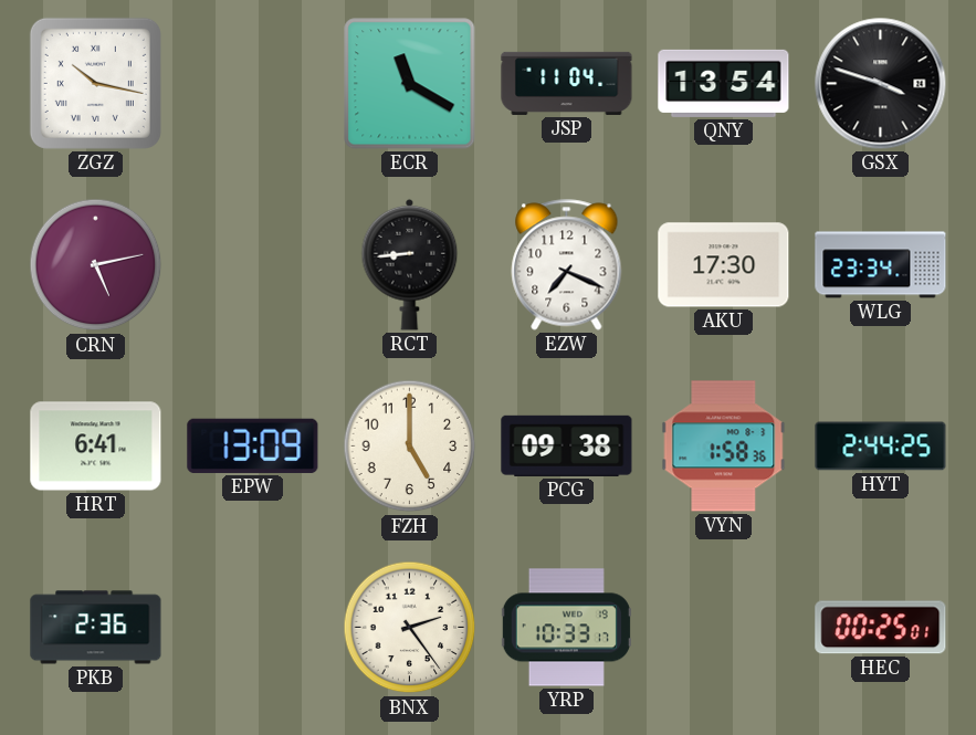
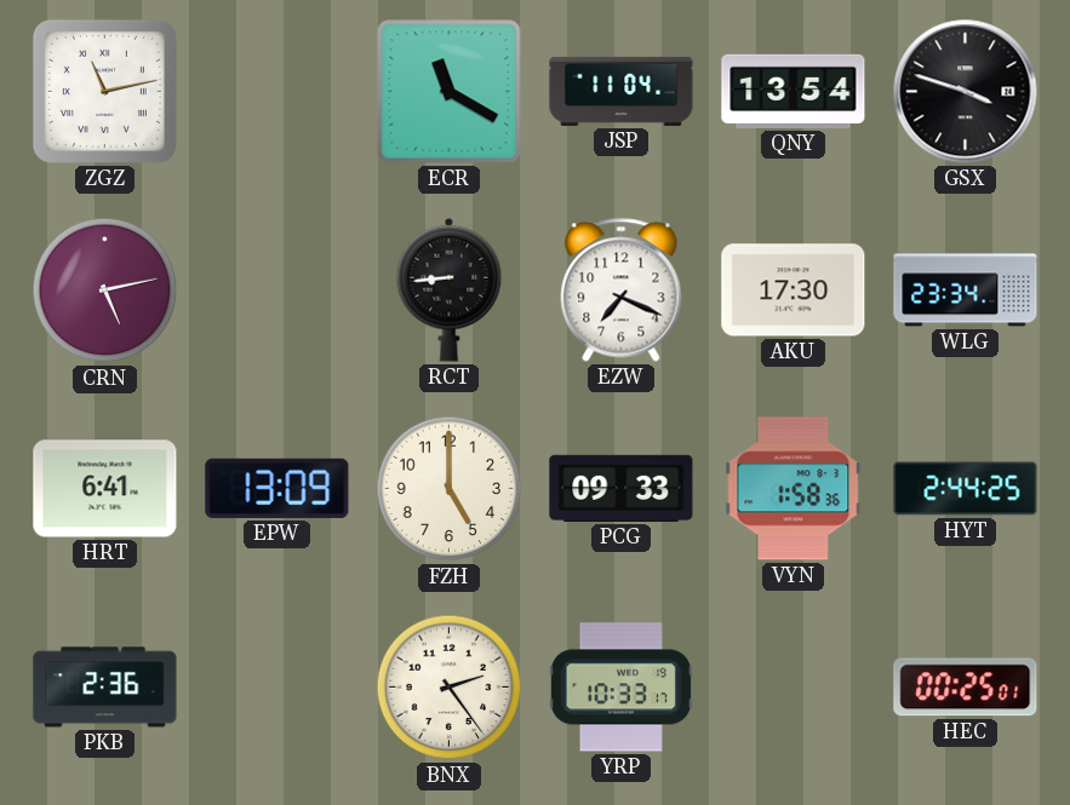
ZGZ: 10:17 -> 11:13
PCG: 09:38 -> 09:33
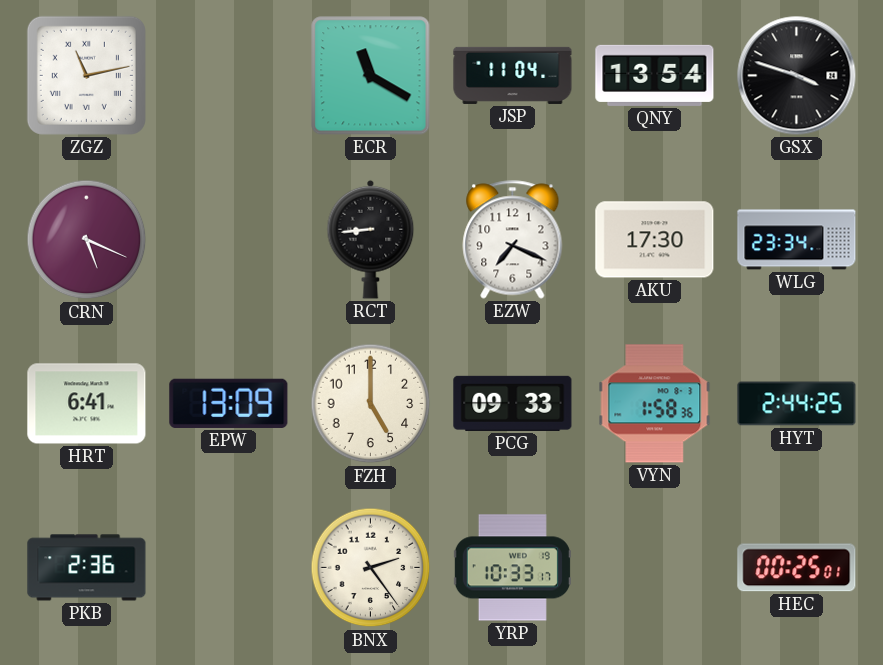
CRN: 5:13 -> 5:19
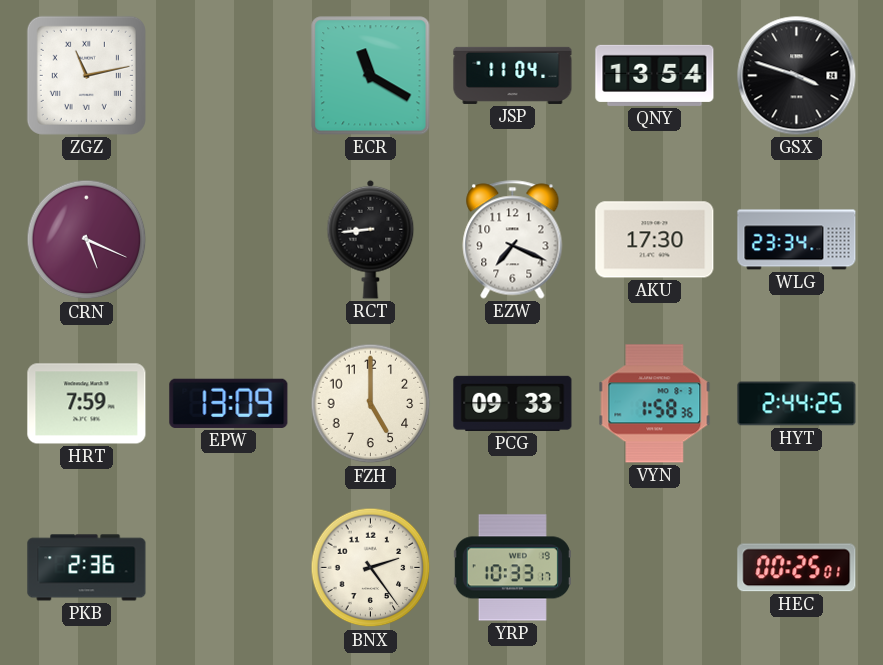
HRT: 6:41 -> 7:59
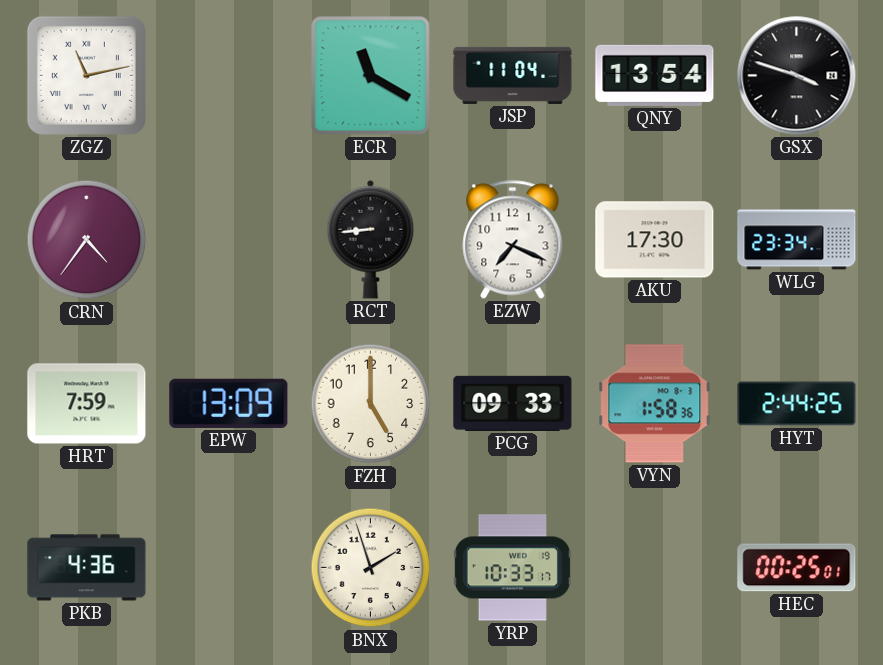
CRN: 5:19 -> 4:36
PKB: 2:36 -> 4:36
BNX: 2:24 -> 1:57
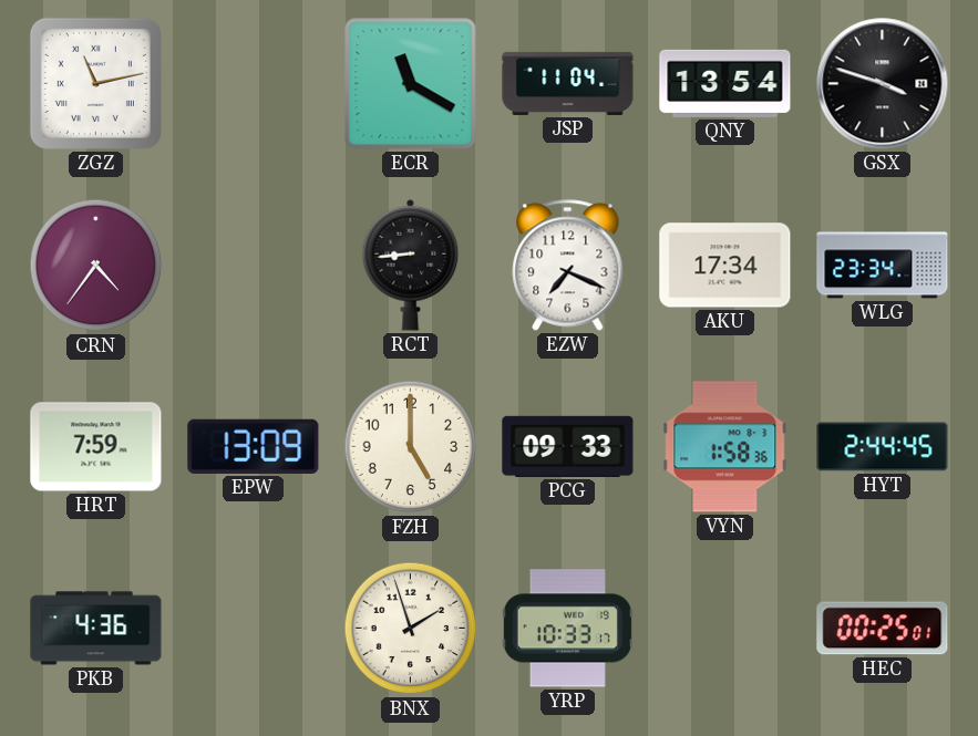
AKU: 17:30 -> 17:34
HYT: 2:44:25 -> 2:44:45
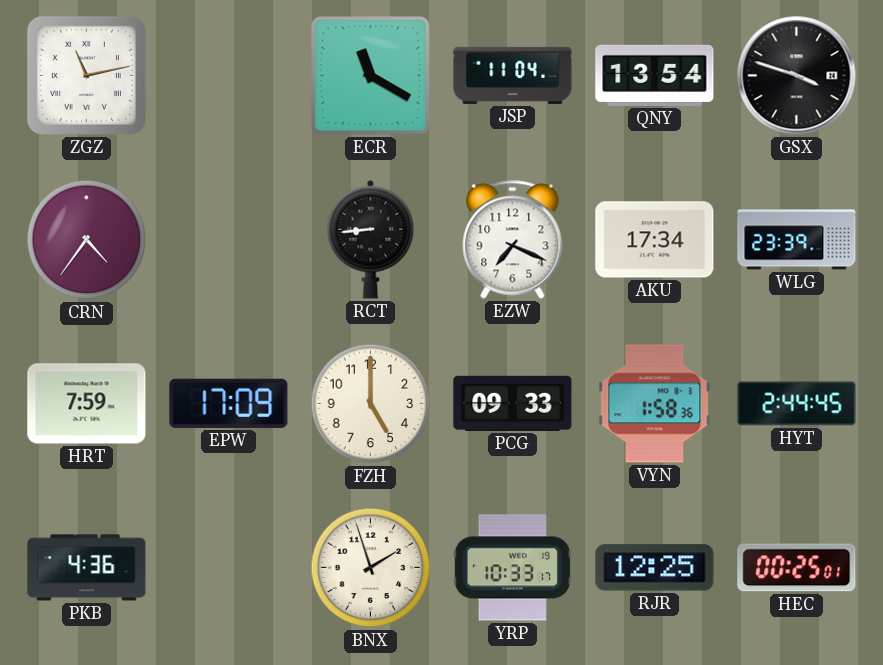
WLG: 23:34 -> 23:39
EPW: 13:09 -> 17:09
RJR: none -> 12:25
